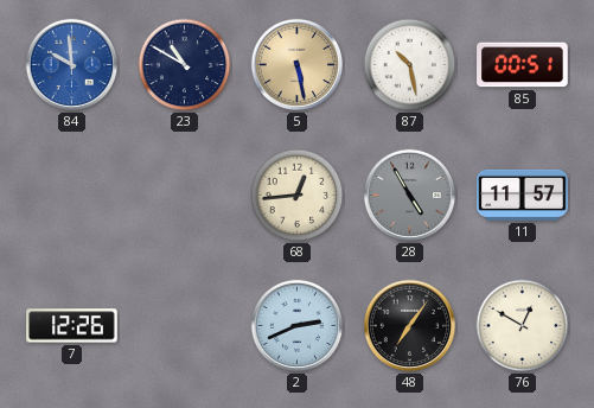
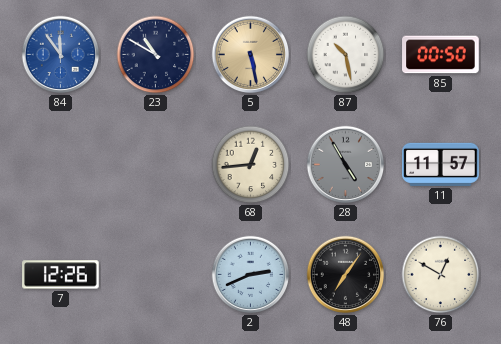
84: 9:59 -> 11:54
85: 00:51 -> 00:50
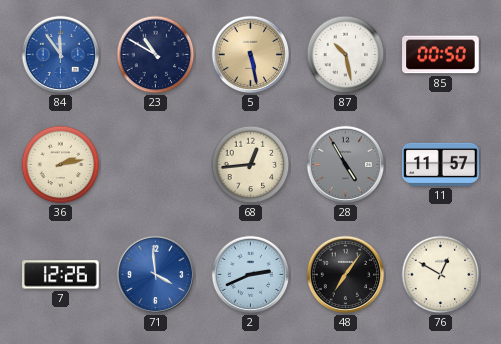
36: none -> 2:13
71: none -> 3:59
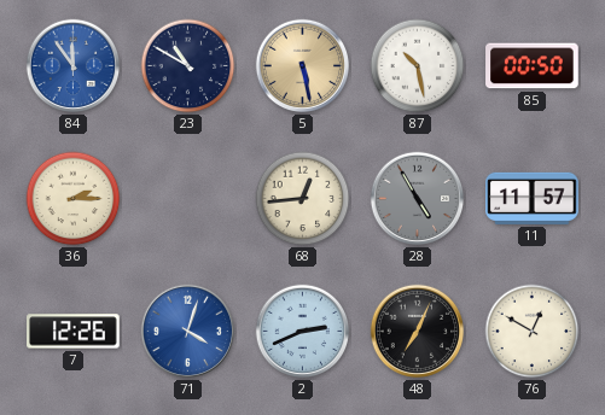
36: 2:13 -> 2:15
71: 3:59 -> 4:03
48: 7:06 -> 7:04
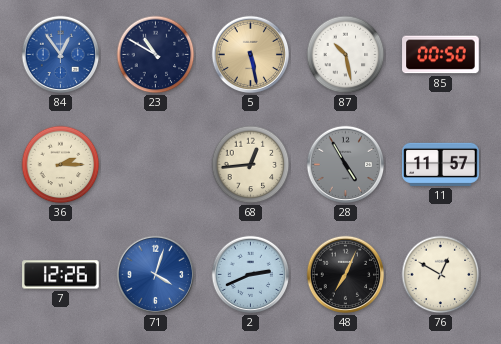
84: 11:54 -> 12:54
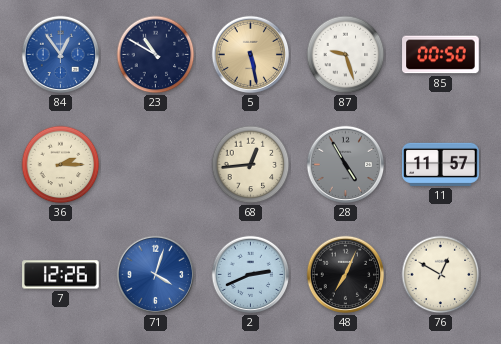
87: 10:28 -> 9:27
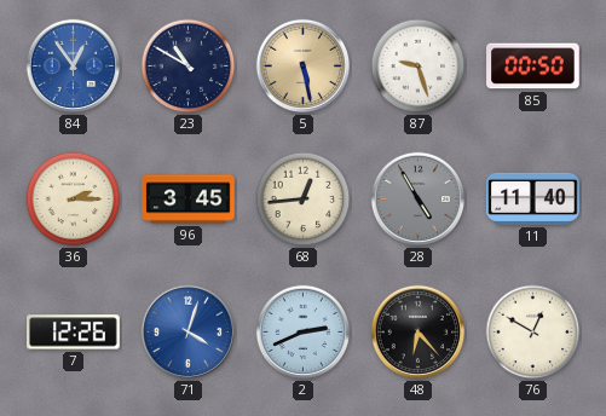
96: none -> 3:45
11: 11:57 -> 11:40
48: 7:04 -> 6:23
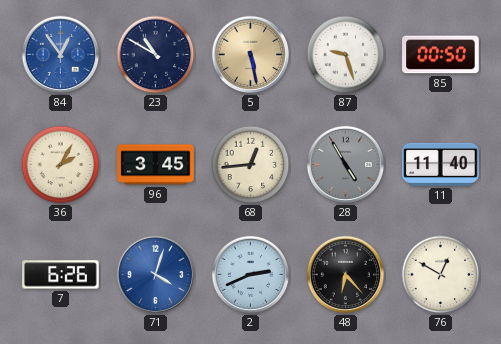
36: 2:15 -> 2:05
7: 12:26 -> 6:26
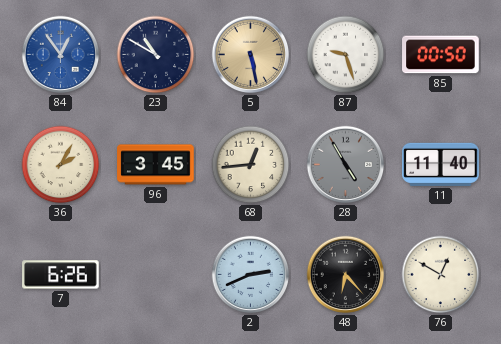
71: 4:03 -> none
